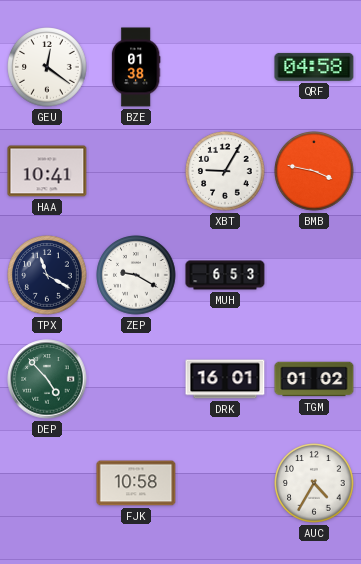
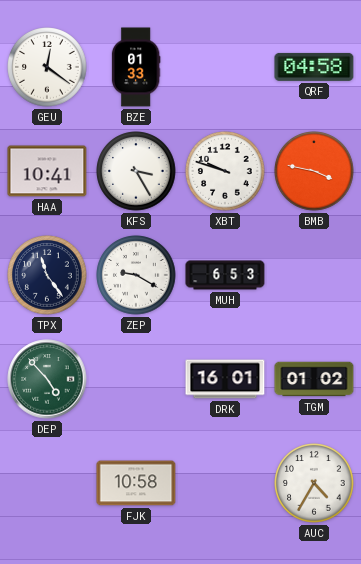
BZE: 01:38 -> 01:33
KFS: none -> 3:25
XBT: 9:05 -> 9:48
TPX: 11:20 -> 11:24
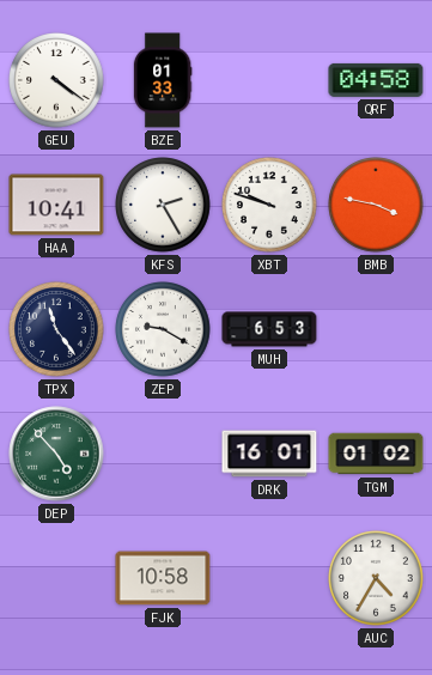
GEU: 12:21 -> 4:21
KFS: 3:25 -> 2:25
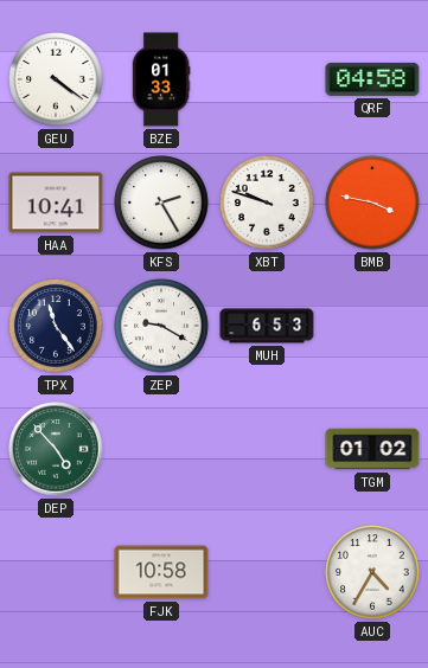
DRK: 16:01 -> none
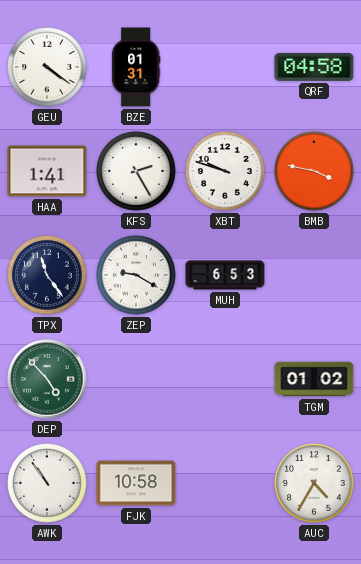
BZE: 01:33 -> 01:31
HAA: 10:41 -> 1:41
AWK: none -> 10:54
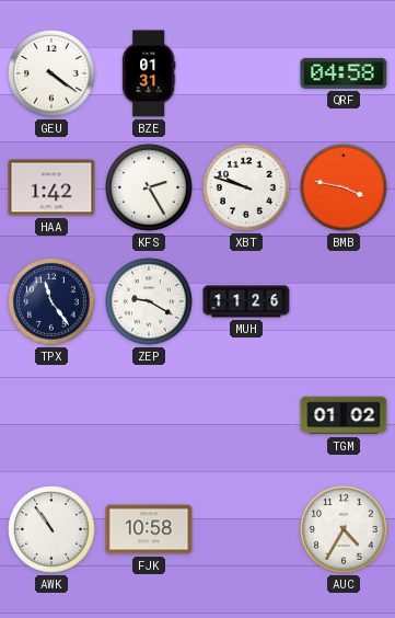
HAA: 1:41 -> 1:42
MUH: 6:53 -> 11:26
DEP: 4:53 -> none
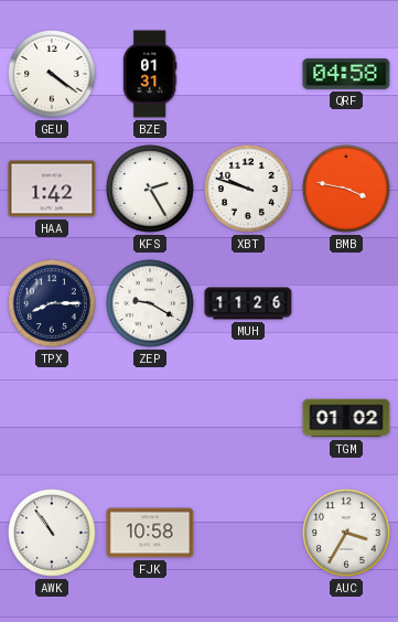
TPX: 11:24 -> 8:15
AUC: 4:35 -> 3:35
